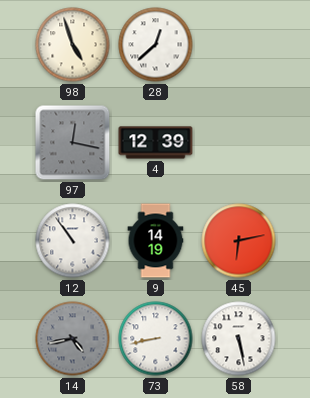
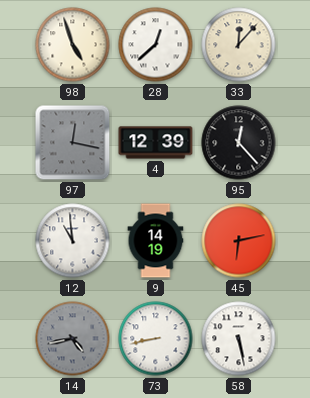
33: none -> 12:07
95: none -> 12:23
12: 10:54 -> 10:59
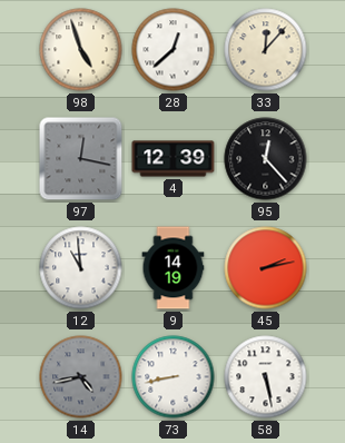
45: 6:13 -> 2:13
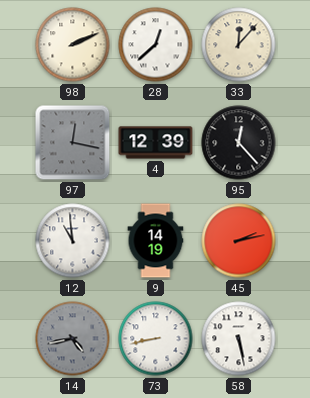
98: 4:57 -> 2:11
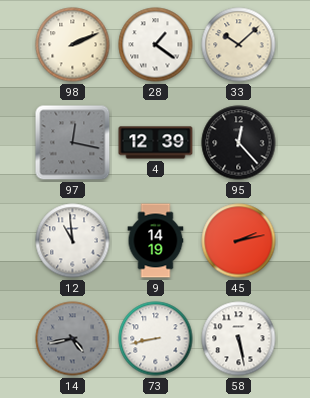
28: 12:38 -> 1:21
33: 12:07 -> 10:08
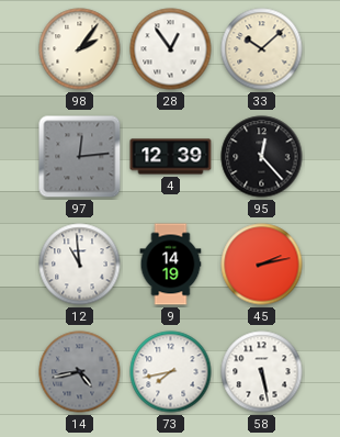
98: 2:11 -> 2:06
28: 1:21 -> 12:54
97: 12:17 -> 12:14
73: 8:43 -> 7:43
